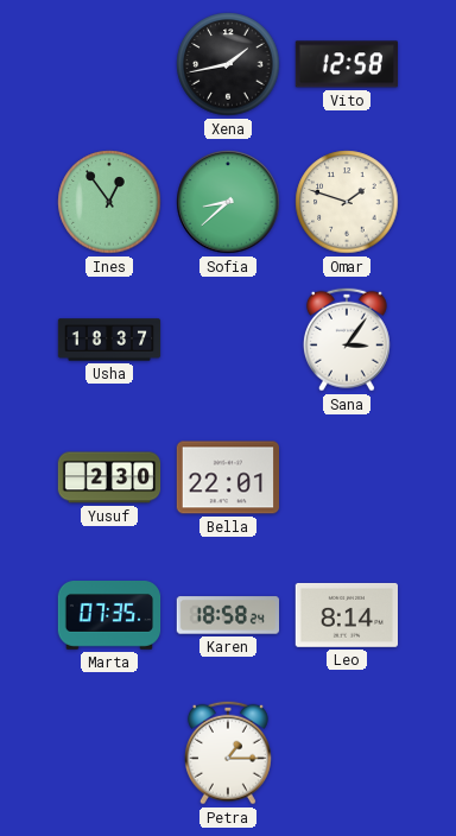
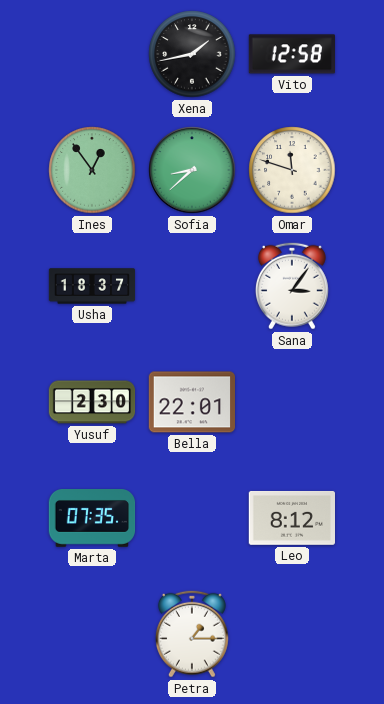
Omar: 1:48 -> 11:48
Karen: 18:58 -> none
Leo: 8:14 -> 8:12
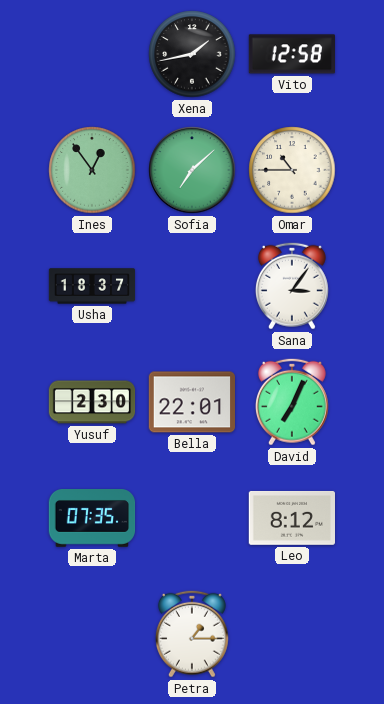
Sofia: 8:38 -> 7:08
Omar: 11:48 -> 10:45
David: none -> 7:04
